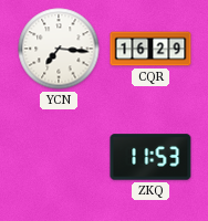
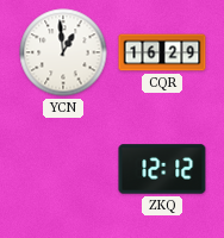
YCN: 7:16 -> 12:59
ZKQ: 11:53 -> 12:12
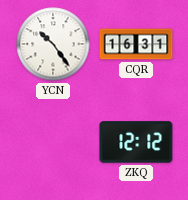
YCN: 12:59 -> 10:24
CQR: 16:29 -> 16:31
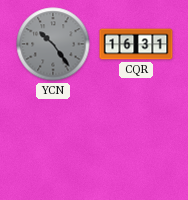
YCN dial: white -> grey
ZKQ: 12:12 -> none
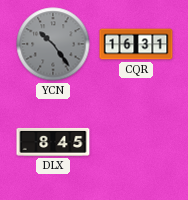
DLX: none -> 8:45
